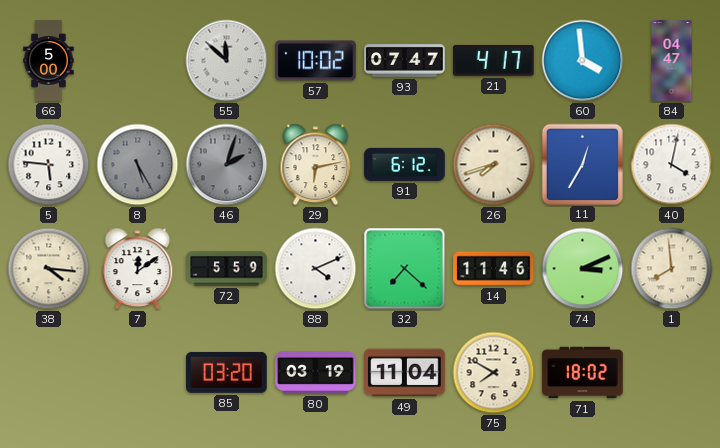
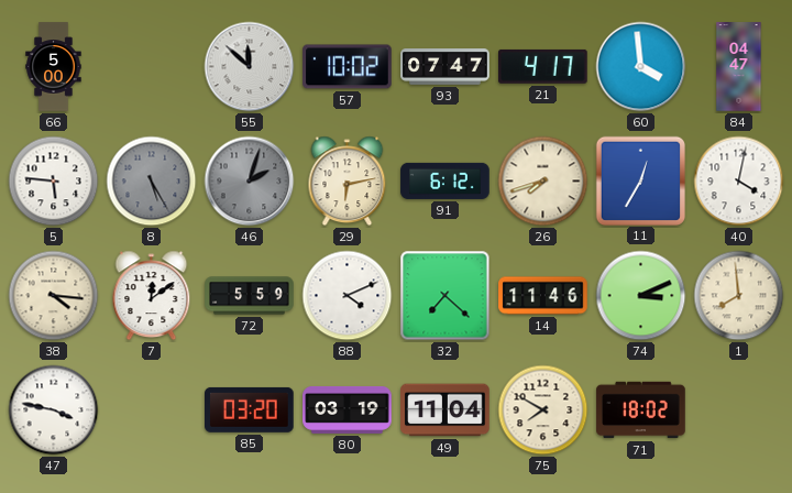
47: none -> 3:47
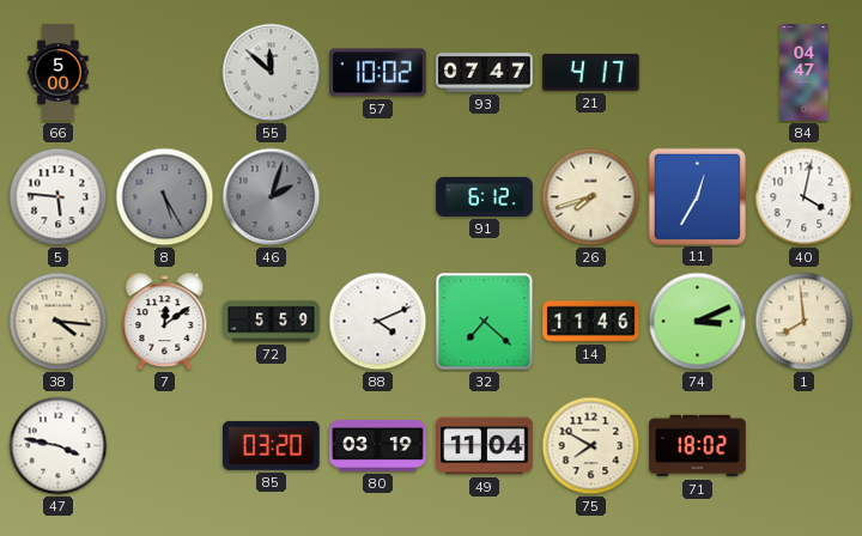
60: 3:59 -> none
29: 6:13 -> none
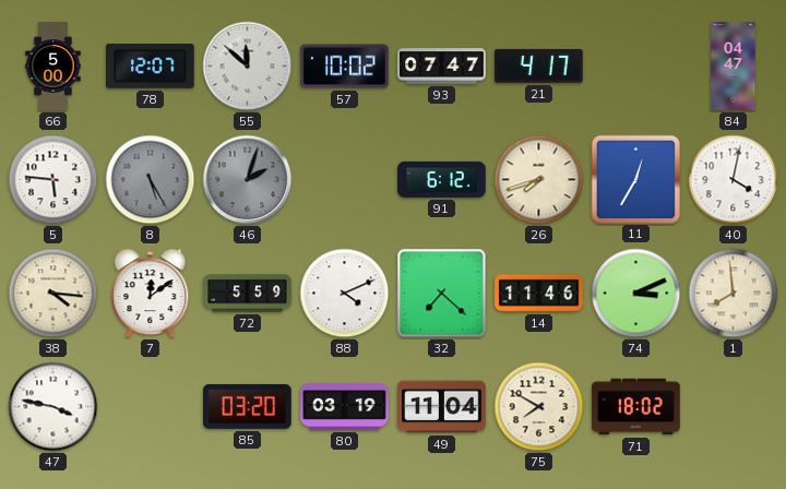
78: none -> 12:07
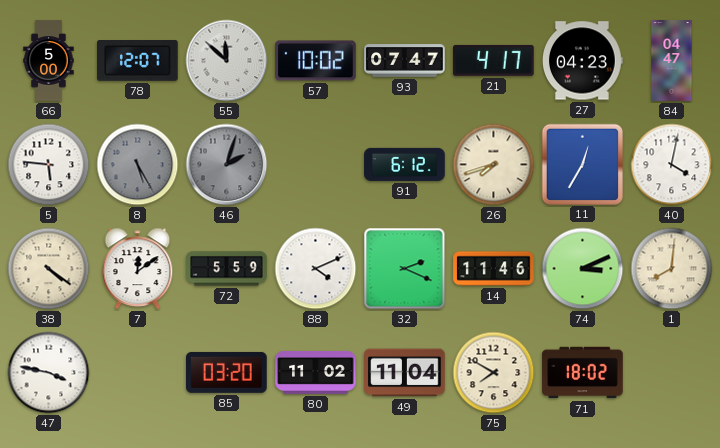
27: none -> 04:23
38: 4:16 -> 4:21
32: 7:22 -> 2:19
1: 7:59 -> 8:01
80: 03:19 -> 11:02
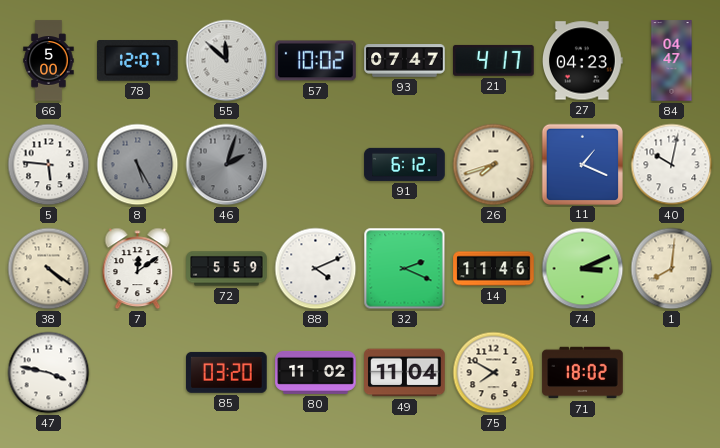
11: 12:35 -> 1:19
40: 4:02 -> 10:02
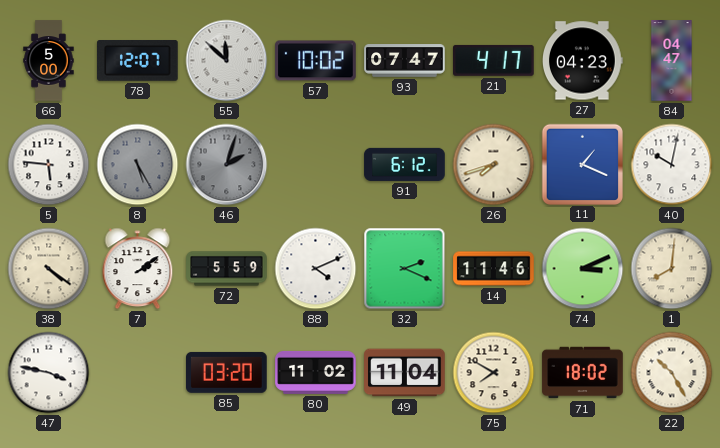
7: 12:09 -> 2:09
22: none -> 10:25
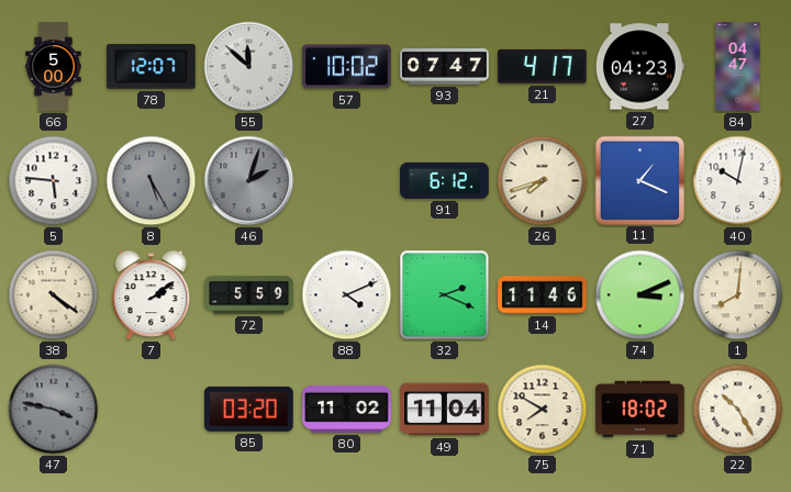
47 dial: white -> grey
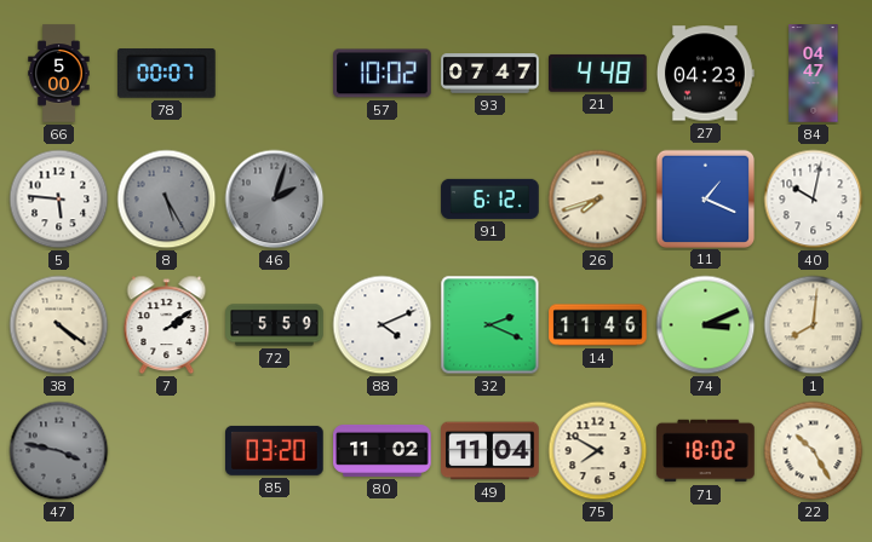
78: 12:07 -> 00:07
55: 11:52 -> none
21: 4:17 -> 4:48
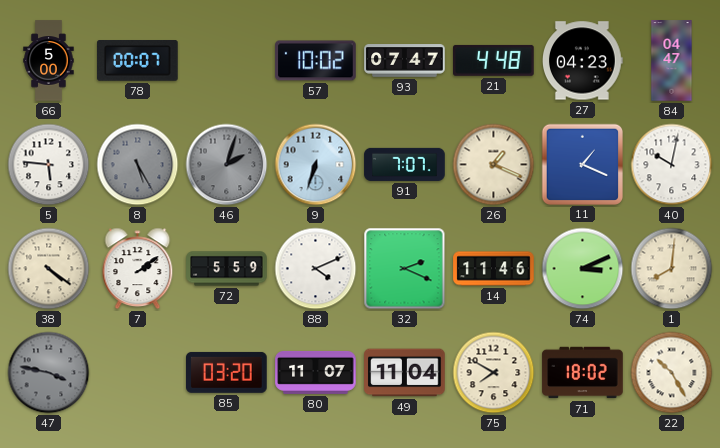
9: none -> 6:33
91: 6:12 -> 7:07
26: 7:42 -> 1:19
80: 11:02 -> 11:07
